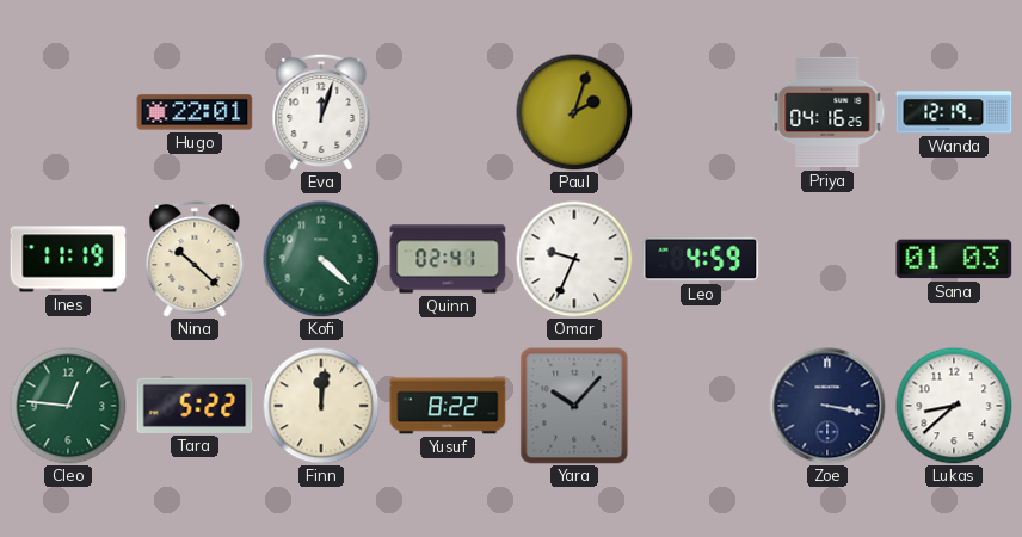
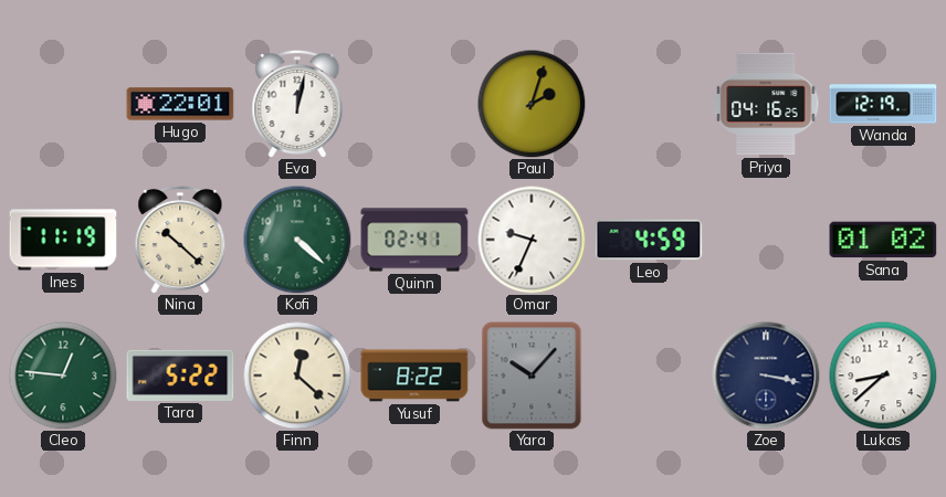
Eva: 12:03 -> 12:02
Sana: 01:03 -> 01:02
Finn: 12:01 -> 12:22
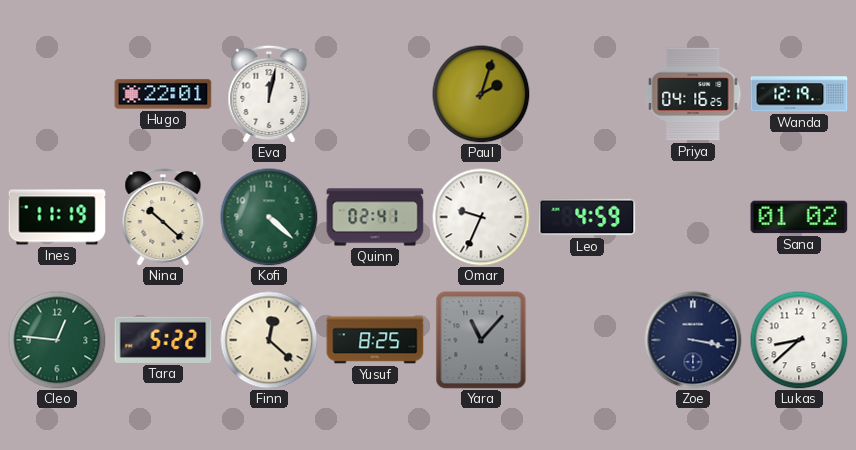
Yusuf: 8:22 -> 8:25
Yara: 10:07 -> 11:07
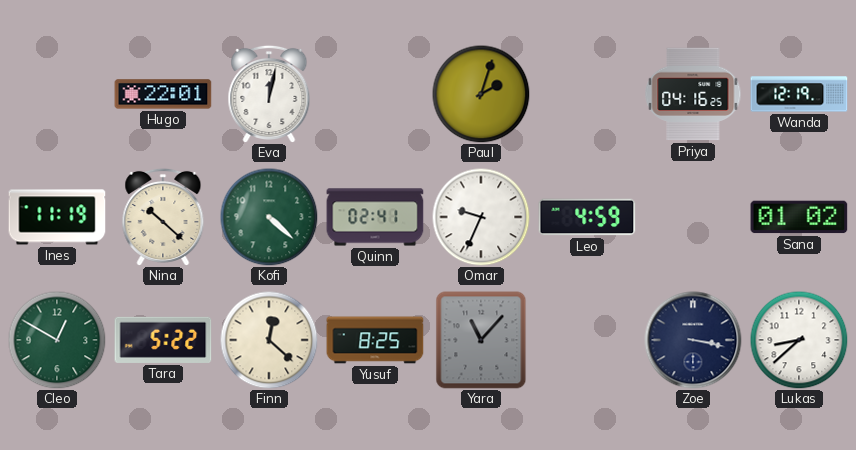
Cleo: 12:46 -> 12:50
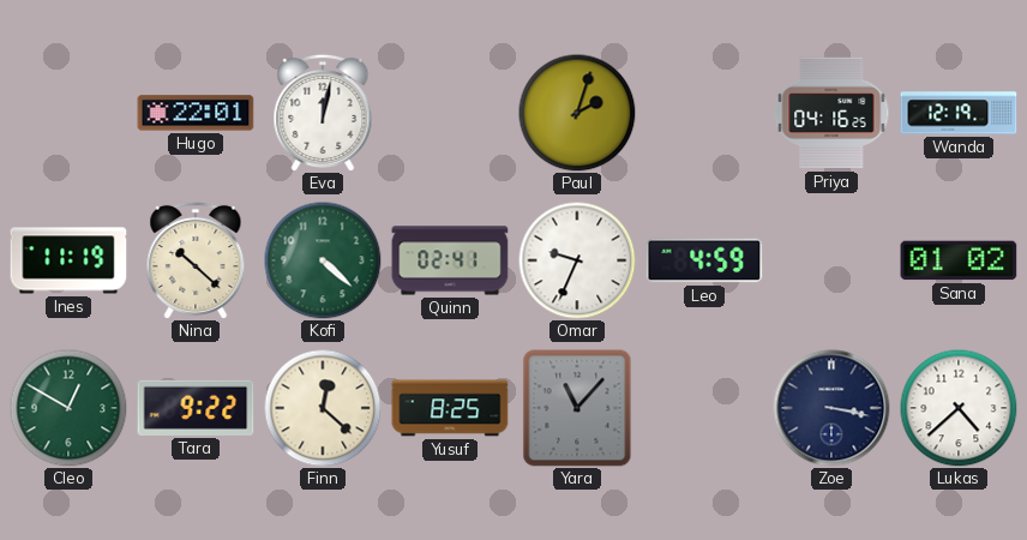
Tara: 5:22 -> 9:22
Lukas: 8:38 -> 4:38
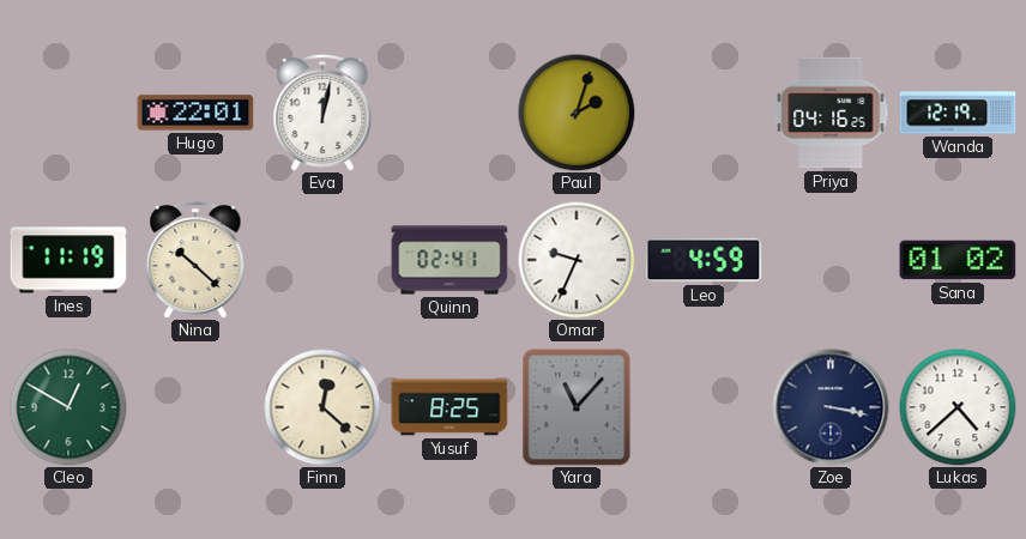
Kofi: 4:22 -> none
Tara: 9:22 -> none
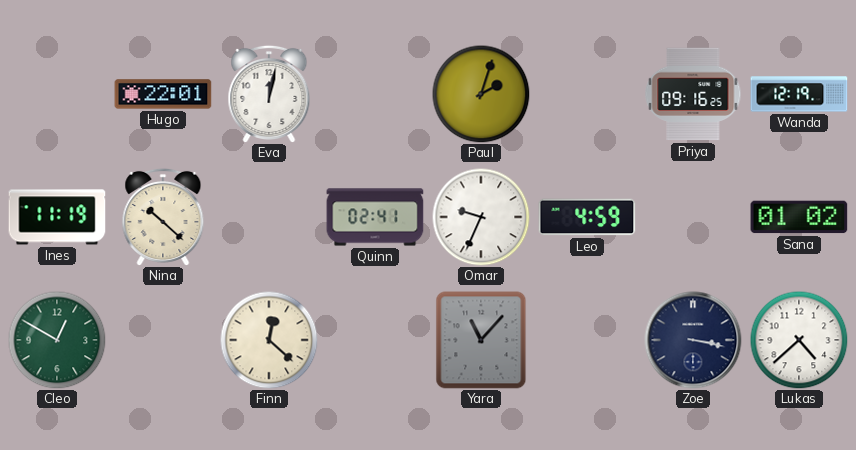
Priya: 04:16 -> 09:16
Yusuf: 8:25 -> none
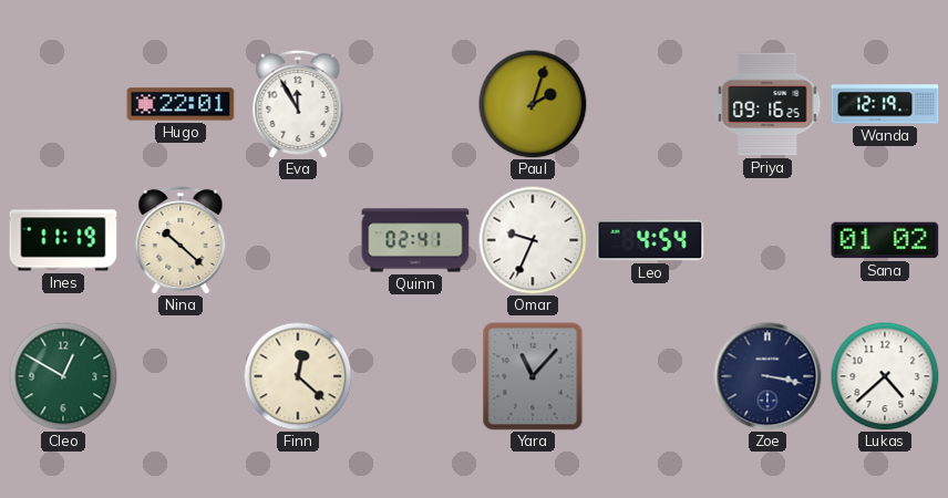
Eva: 12:02 -> 11:55
Leo: 4:59 -> 4:54
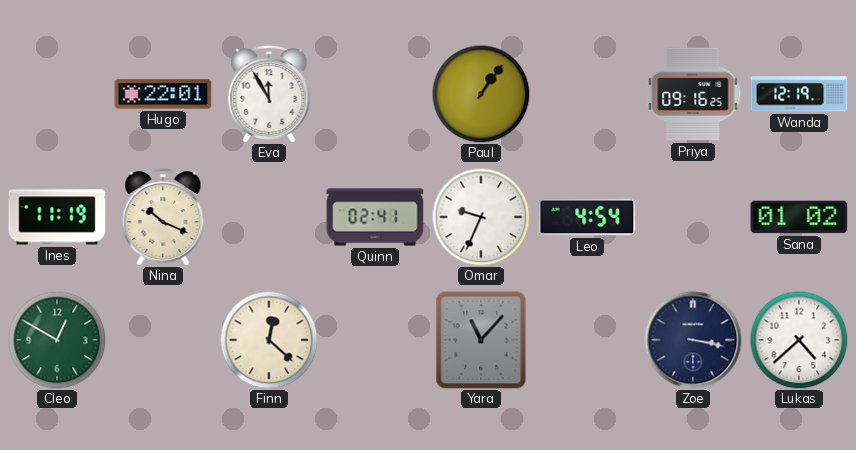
Paul: 2:03 -> 1:06
Nina: 10:22 -> 10:19
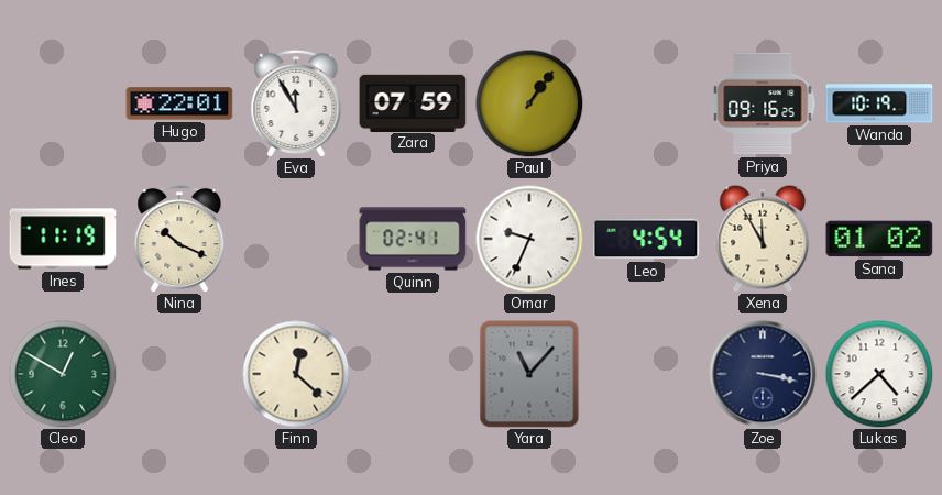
Zara: none -> 07:59
Wanda: 12:19 -> 10:19
Xena: none -> 11:55
